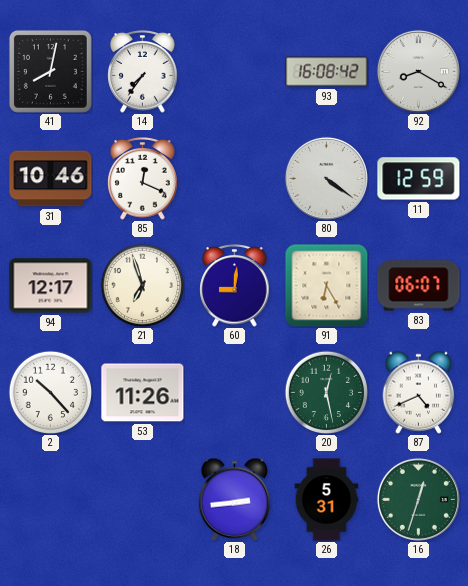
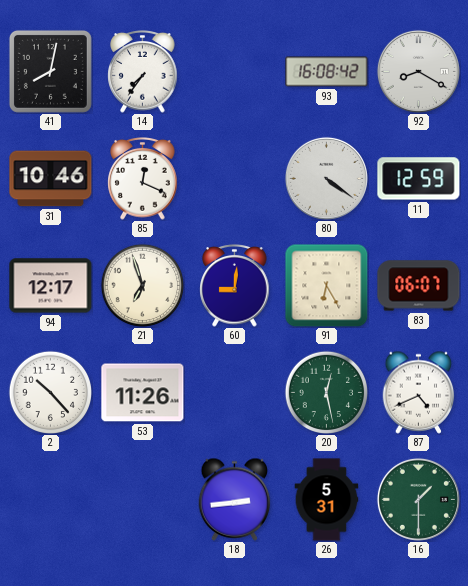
16: 12:33 -> 1:30
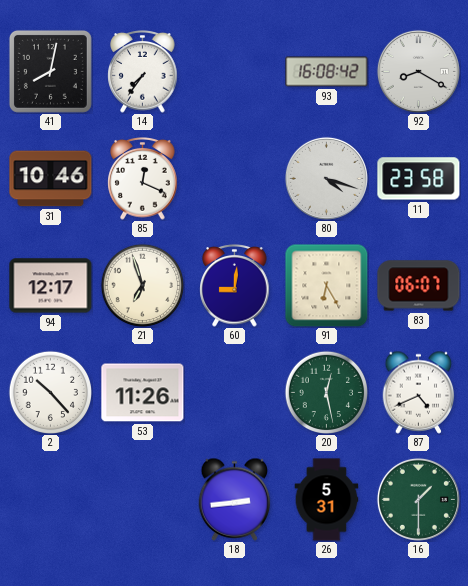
80: 4:21 -> 4:18
11: 12:59 -> 23:58
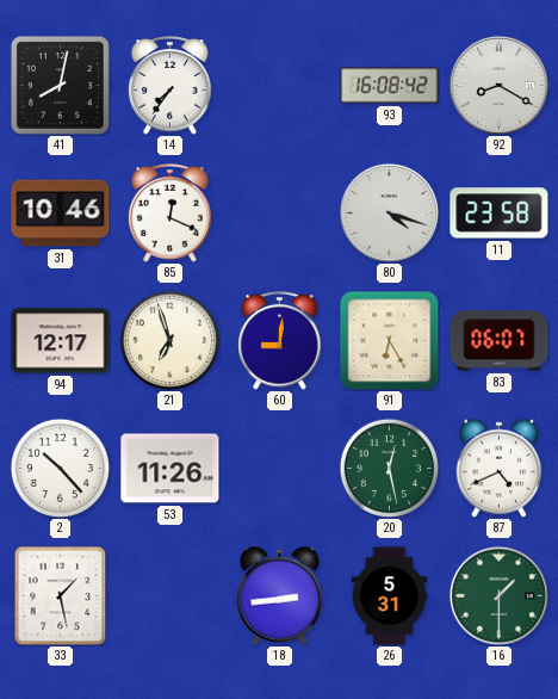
33: none -> 1:28
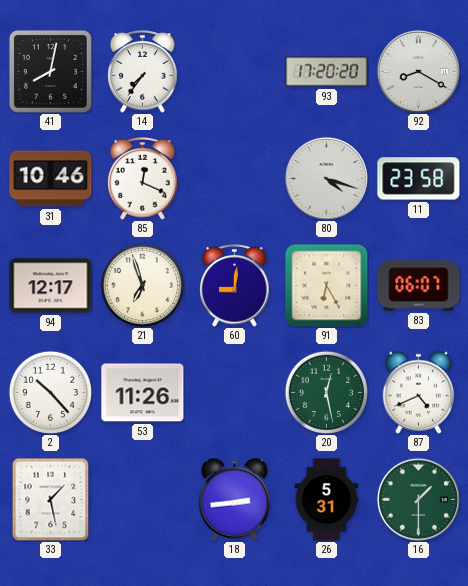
93: 16:08 -> 17:20
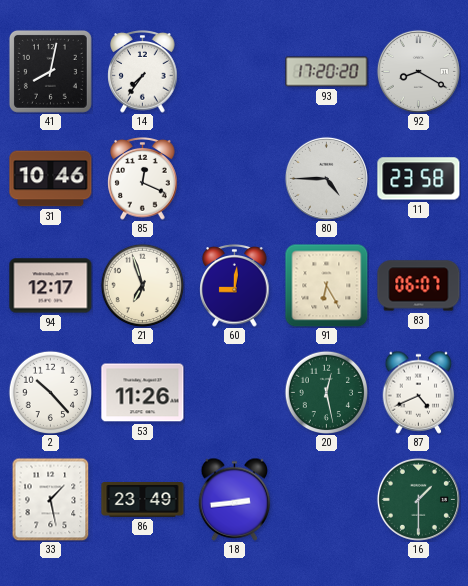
80: 4:18 -> 4:45
86: none -> 23:49
26: 5:31 -> none
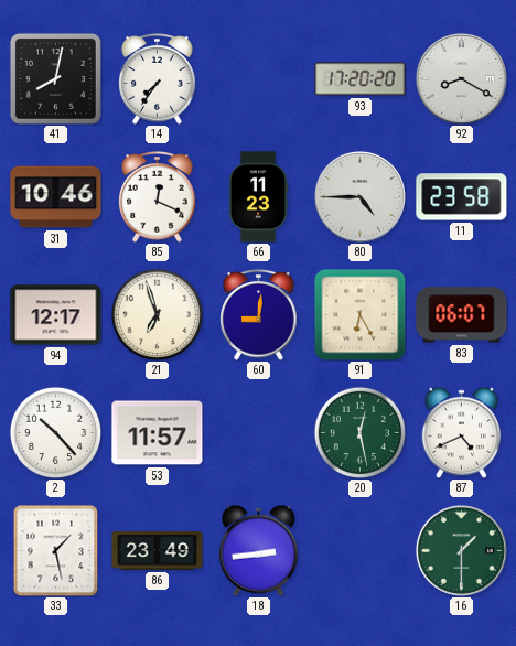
66: none -> 11:23
53: 11:26 -> 11:57
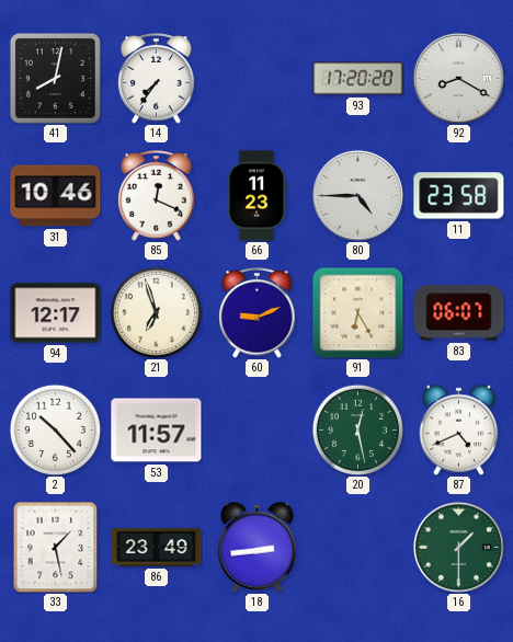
60: 9:01 -> 9:11
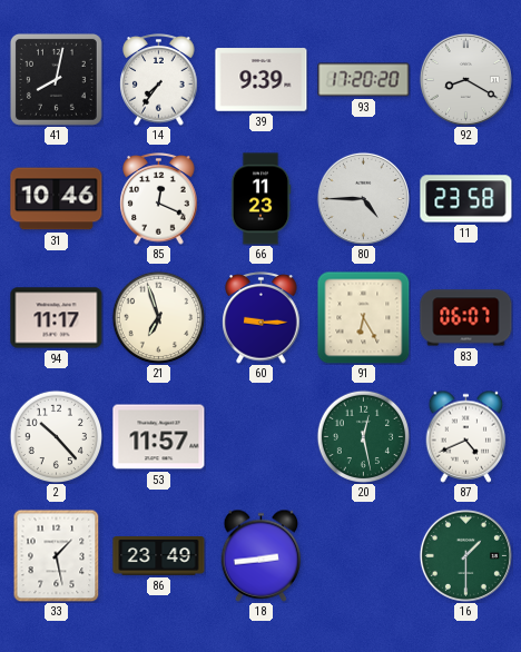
39: none -> 9:39
94: 12:17 -> 11:17
60: 9:11 -> 9:15
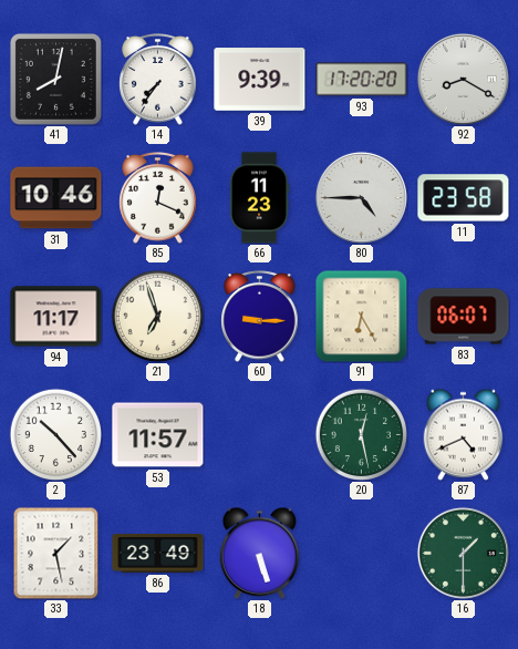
18: 2:44 -> 5:27
